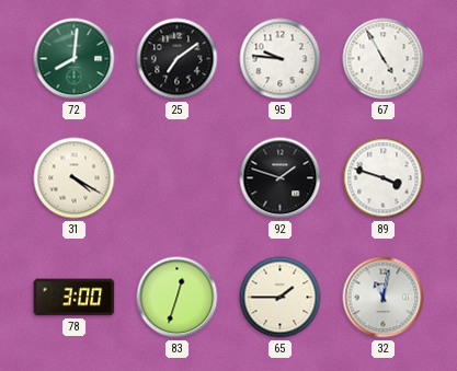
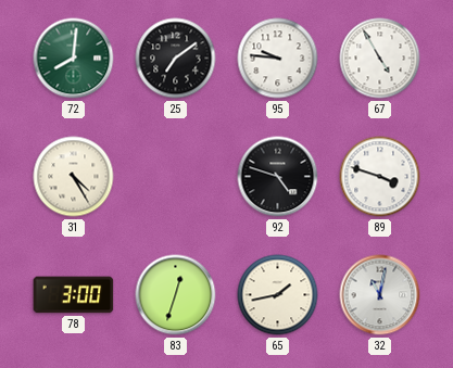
31: 4:20 -> 4:25
92: 1:48 -> 4:48
65: 1:45 -> 1:43
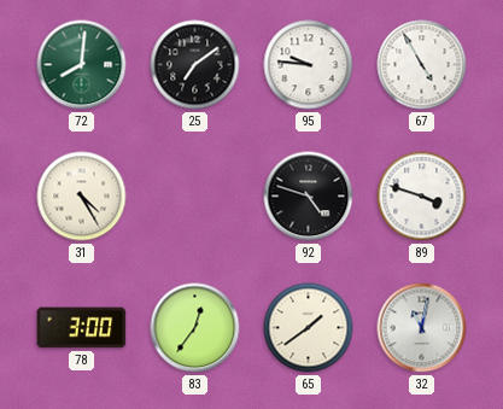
83: 12:33 -> 12:36
65: 1:43 -> 1:39
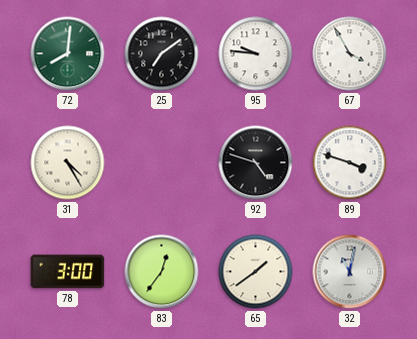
67: 4:55 -> 3:55
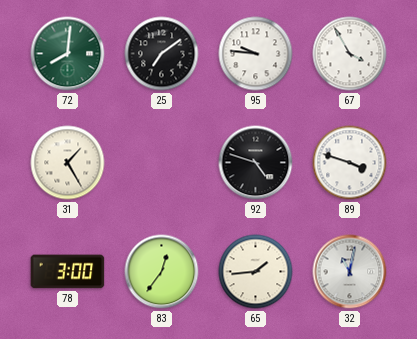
31: 4:25 -> 1:25
65: 1:39 -> 1:44
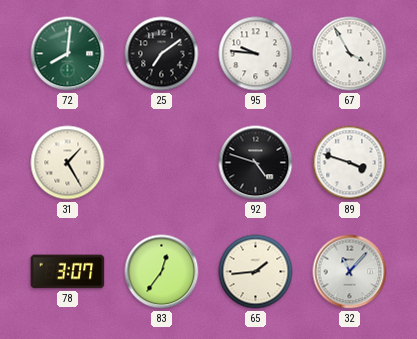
78: 3:00 -> 3:07
32: 11:02 -> 11:07
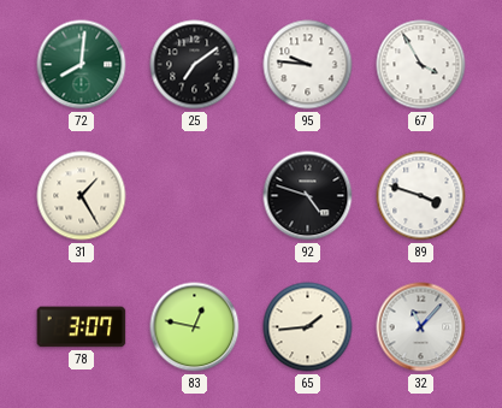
83: 12:36 -> 12:47
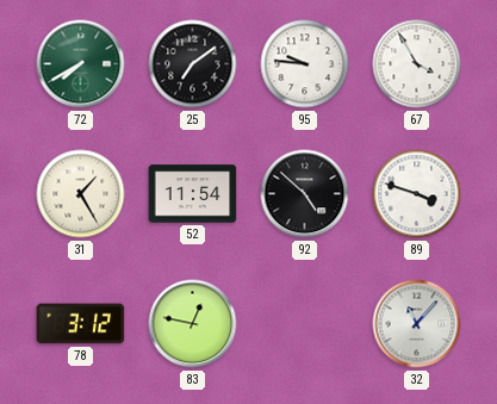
72: 8:01 -> 7:40
52: none -> 11:54
92: 4:48 -> 4:52
78: 3:07 -> 3:12
65: 1:44 -> none
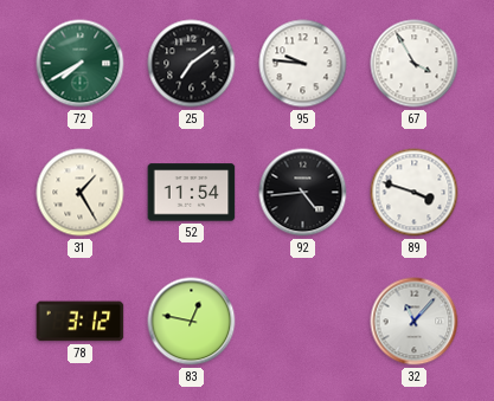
92: 4:52 -> 4:44
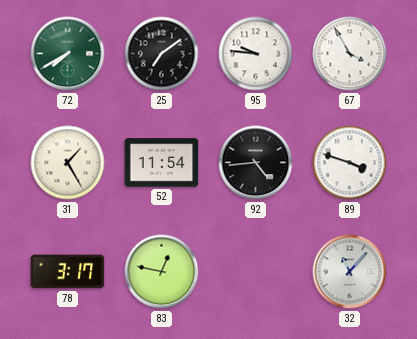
78: 3:12 -> 3:17
